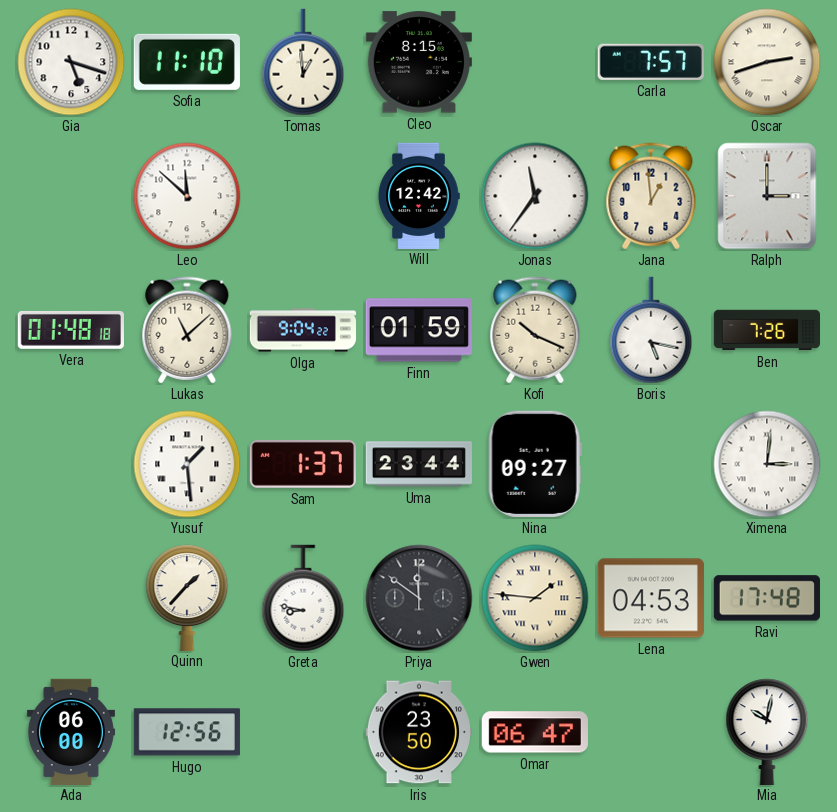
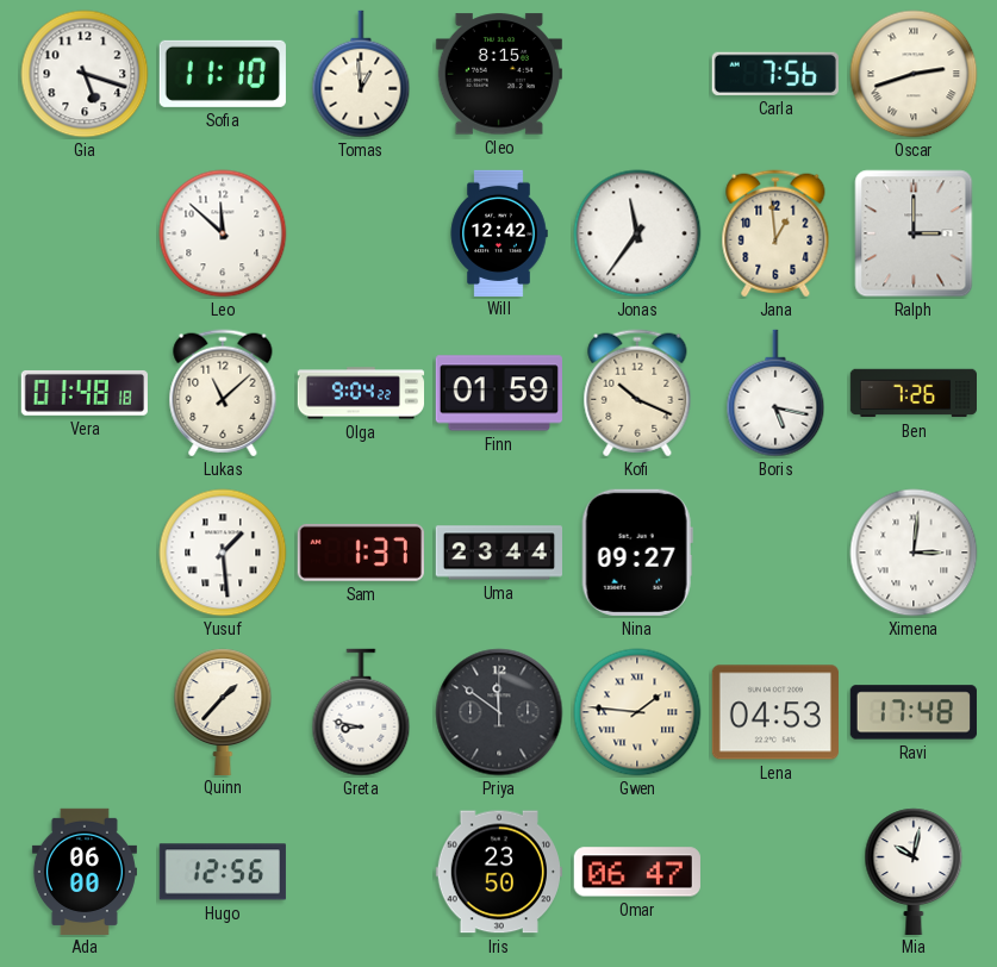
Carla: 7:57 -> 7:56
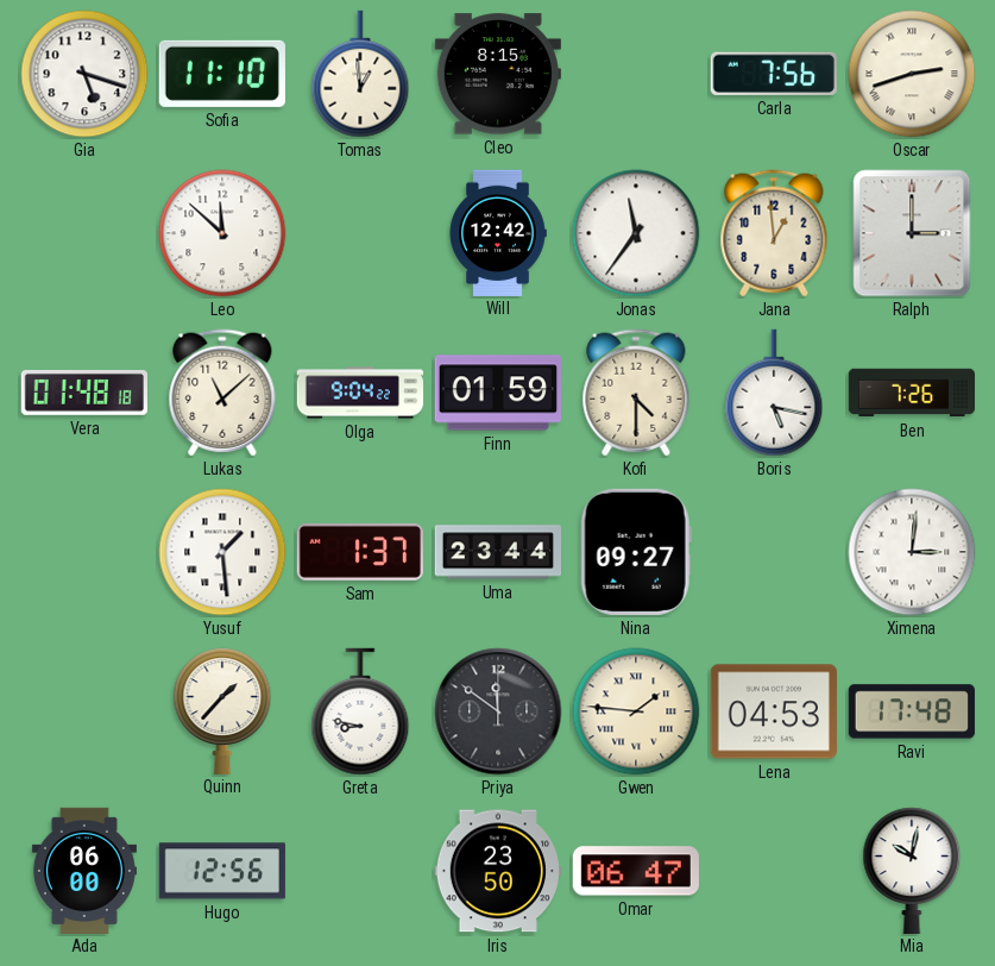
Kofi: 10:19 -> 4:30
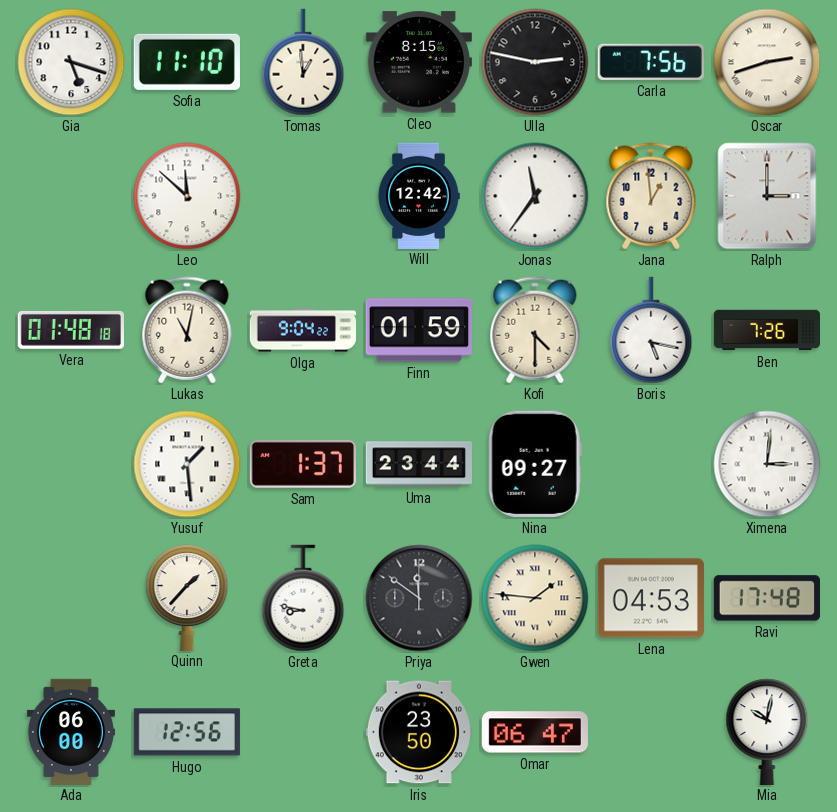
Ulla: none -> 2:47
Lukas: 11:08 -> 11:02
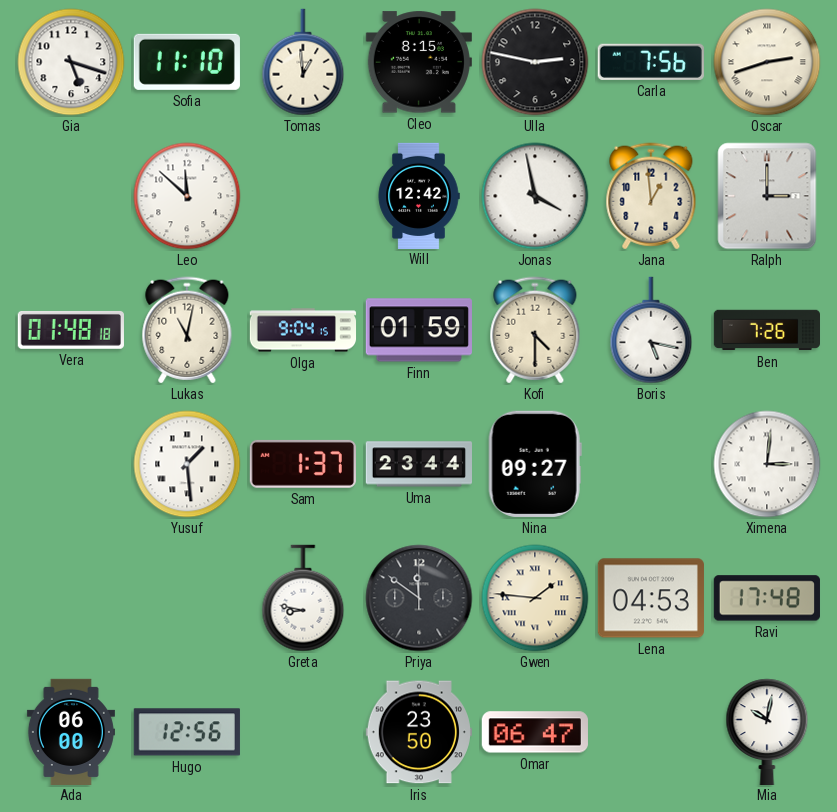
Jonas: 11:36 -> 3:58
Olga: 9:04:22 -> 9:04:15
Quinn: 1:37 -> none
